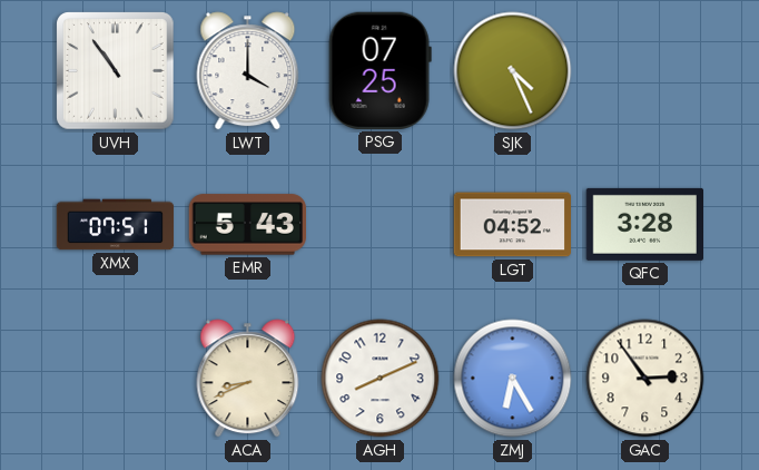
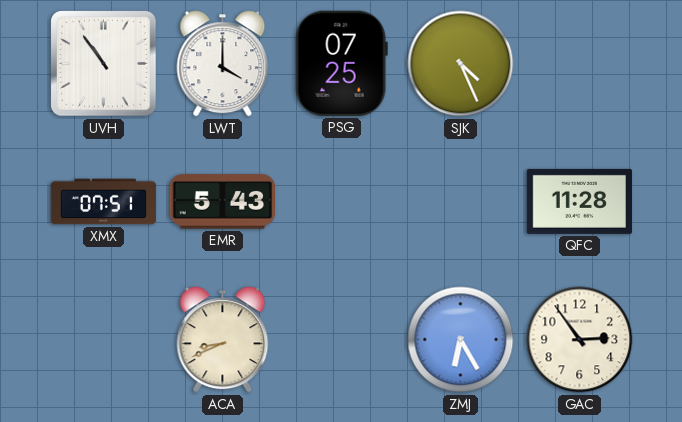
LGT: 04:52 -> none
QFC: 3:28 -> 11:28
AGH: 8:11 -> none
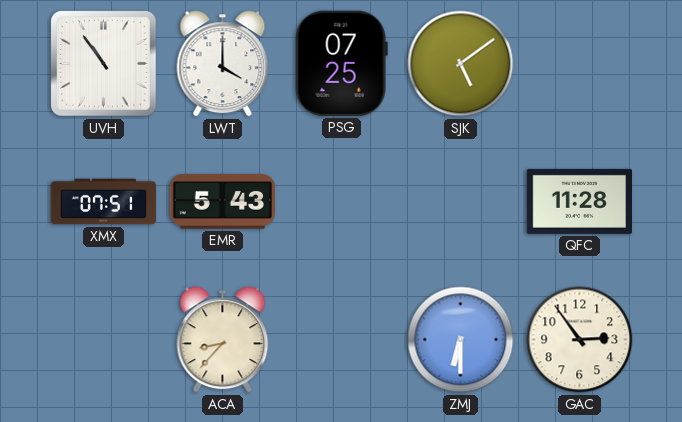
SJK: 4:26 -> 5:09
ACA: 8:41 -> 8:37
ZMJ: 6:25 -> 6:30
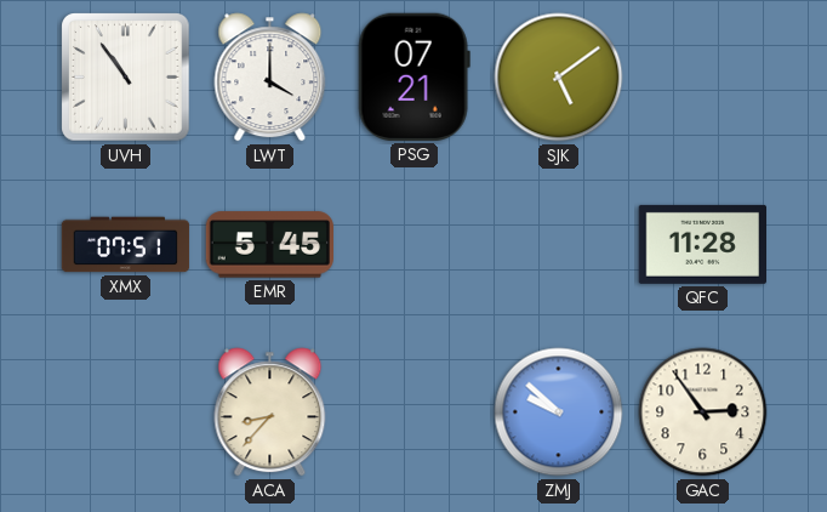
PSG: 07:25 -> 07:21
EMR: 5:43 -> 5:45
ZMJ: 6:30 -> 9:52
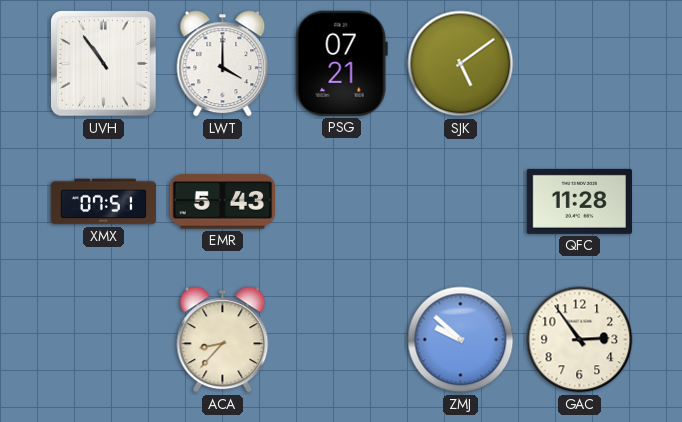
EMR: 5:45 -> 5:43
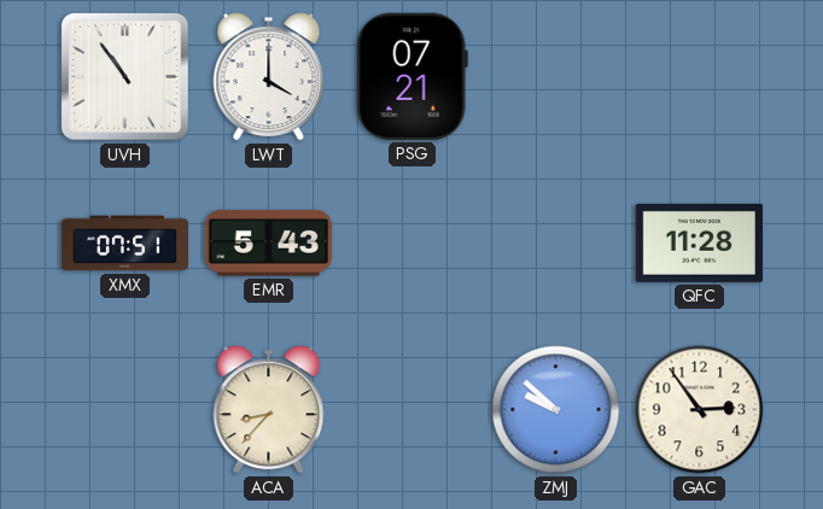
SJK: 5:09 -> none
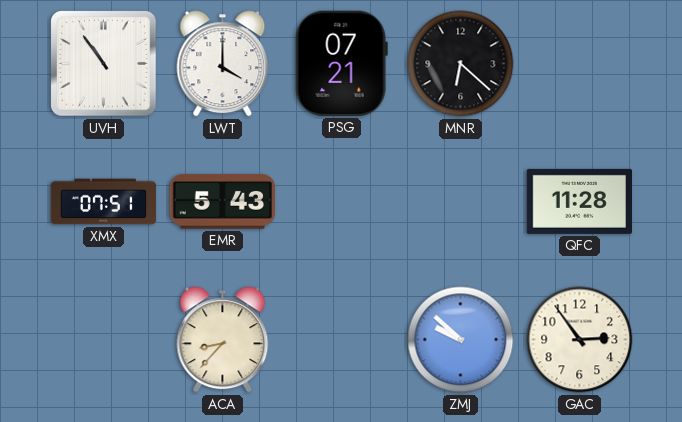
MNR: none -> 6:22
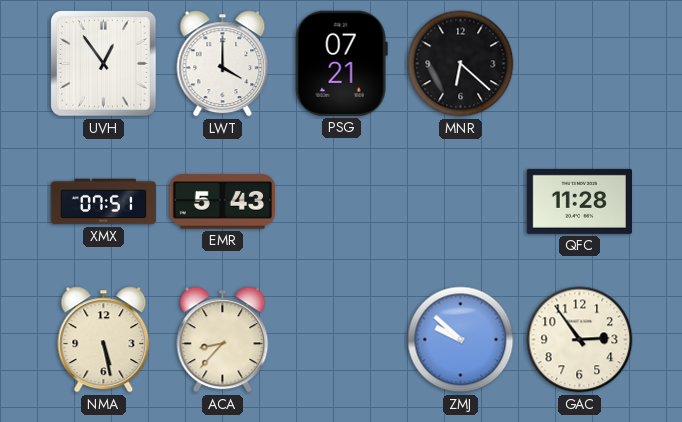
UVH: 10:54 -> 12:54
NMA: none -> 5:28
